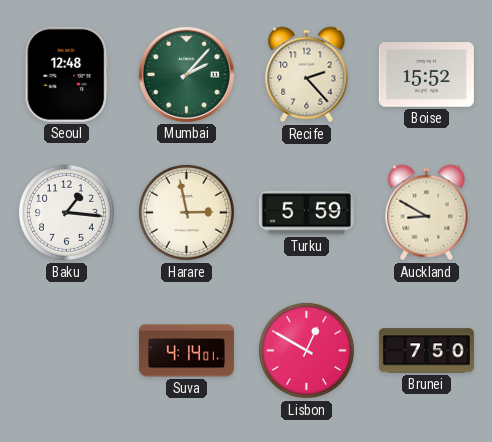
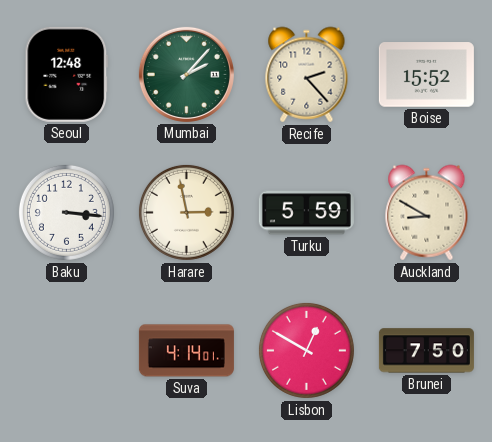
Baku: 1:16 -> 3:16
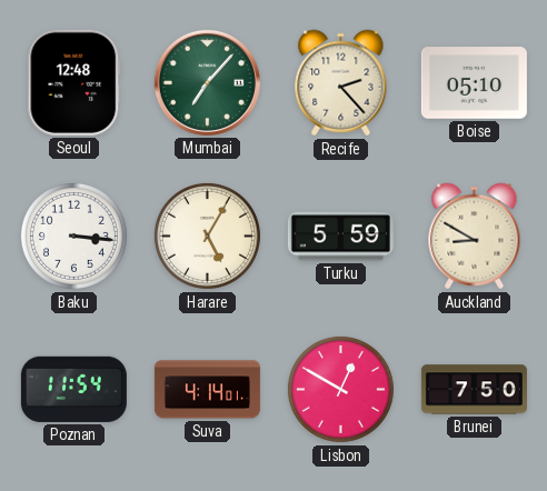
Mumbai: 2:07 -> 7:07
Boise: 15:52 -> 05:10
Harare: 2:58 -> 5:05
Poznan: none -> 11:54
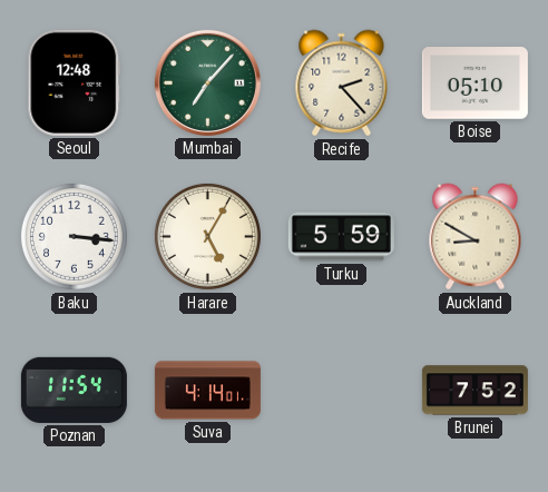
Lisbon: 12:50 -> none
Brunei: 7:50 -> 7:52
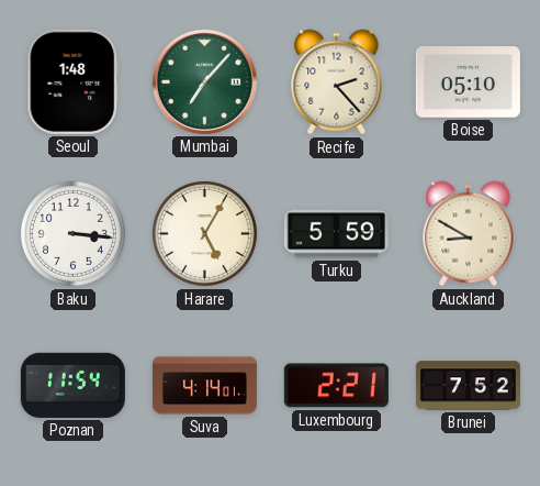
Seoul: 12:48 -> 1:48
Luxembourg: none -> 2:21
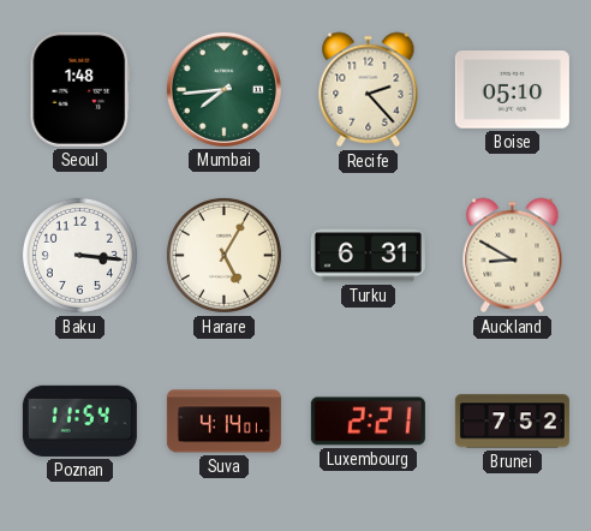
Mumbai: 7:07 -> 7:44
Turku: 5:59 -> 6:31
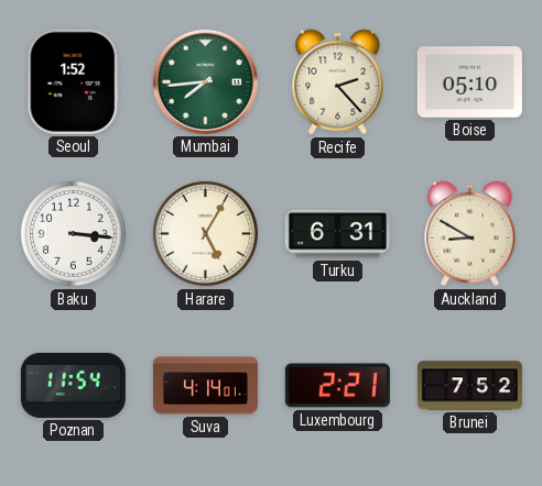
Seoul: 1:48 -> 1:52
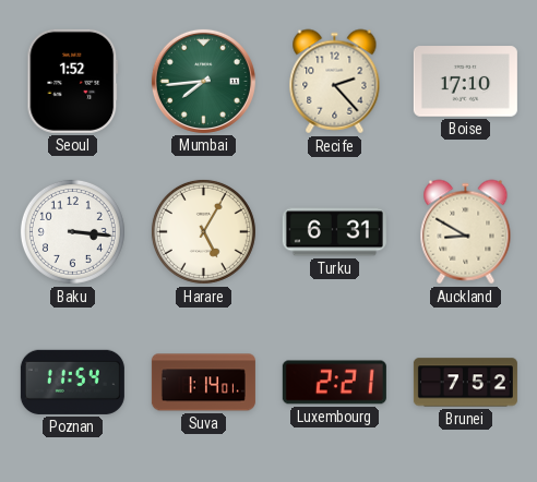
Boise: 05:10 -> 17:10
Suva: 4:14 -> 1:14
